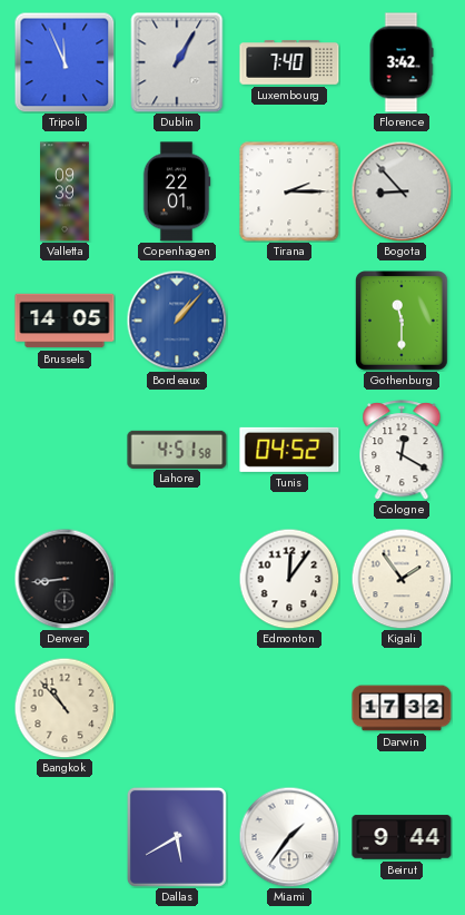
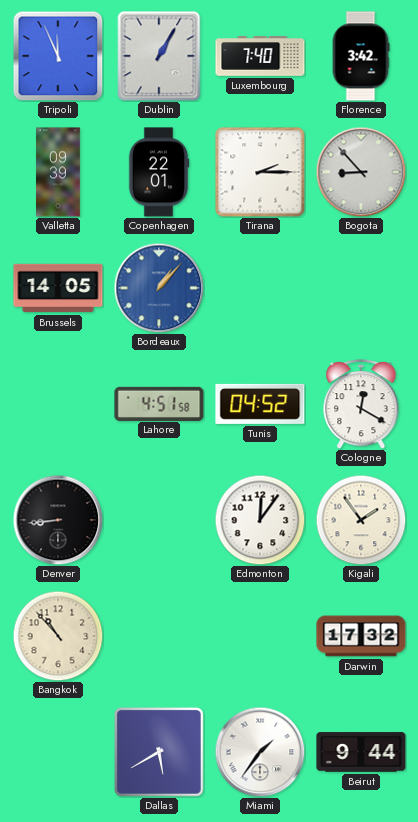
Gothenburg: 11:30 -> none
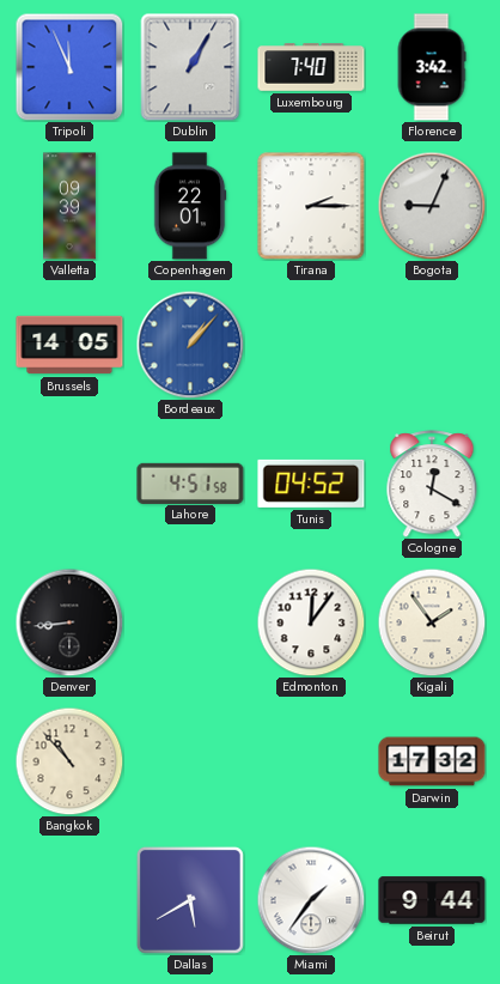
Bogota: 8:53 -> 9:04
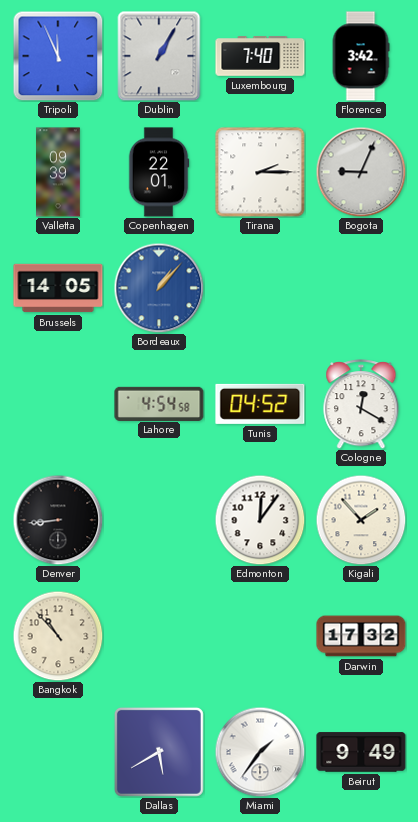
Lahore: 4:51 -> 4:54
Kigali: 1:54 -> 1:53
Beirut: 9:44 -> 9:49
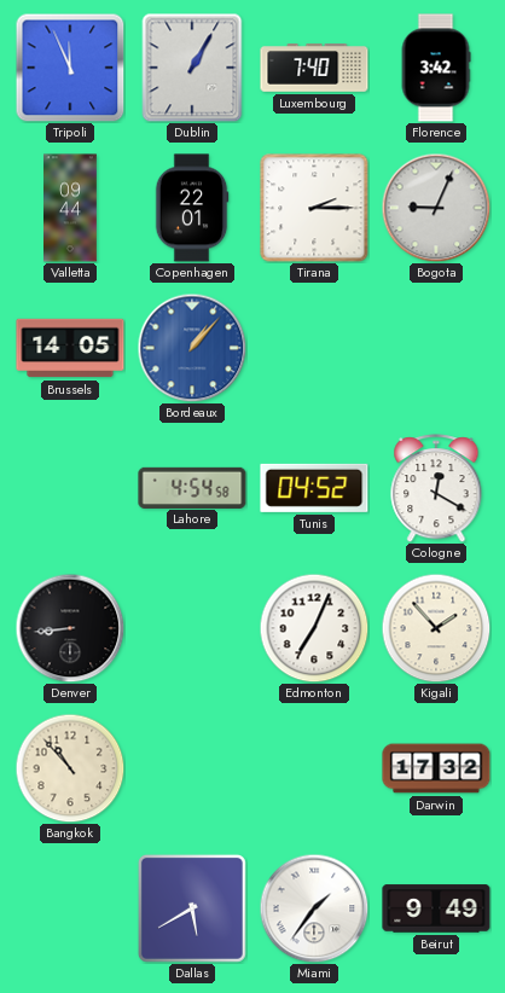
Valletta: 09:39 -> 09:44
Edmonton: 12:06 -> 7:04
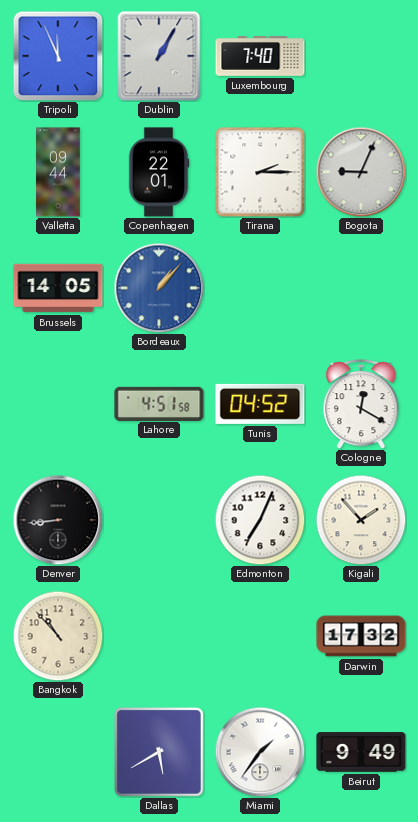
Florence: 3:42 -> none
Lahore: 4:54 -> 4:51
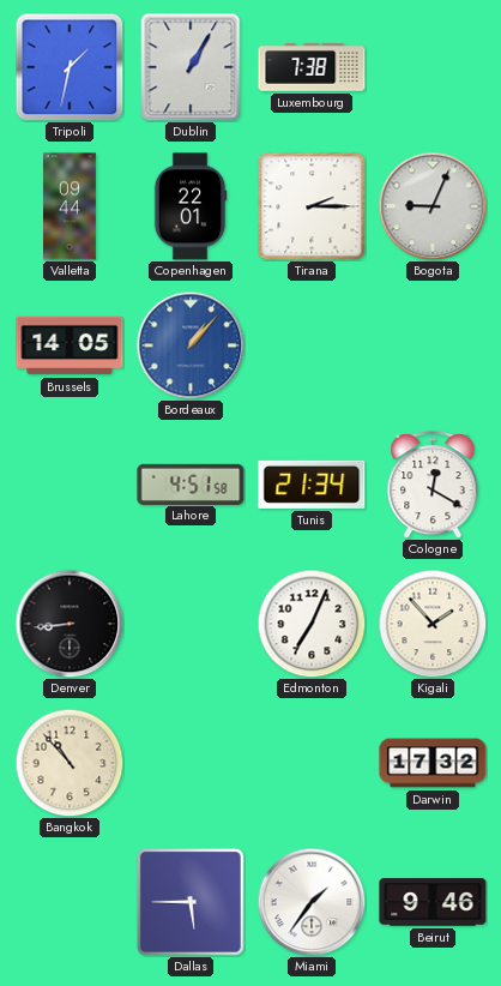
Tripoli: 11:56 -> 1:32
Luxembourg: 7:40 -> 7:38
Tunis: 04:52 -> 21:34
Dallas: 5:40 -> 5:45
Beirut: 9:49 -> 9:46
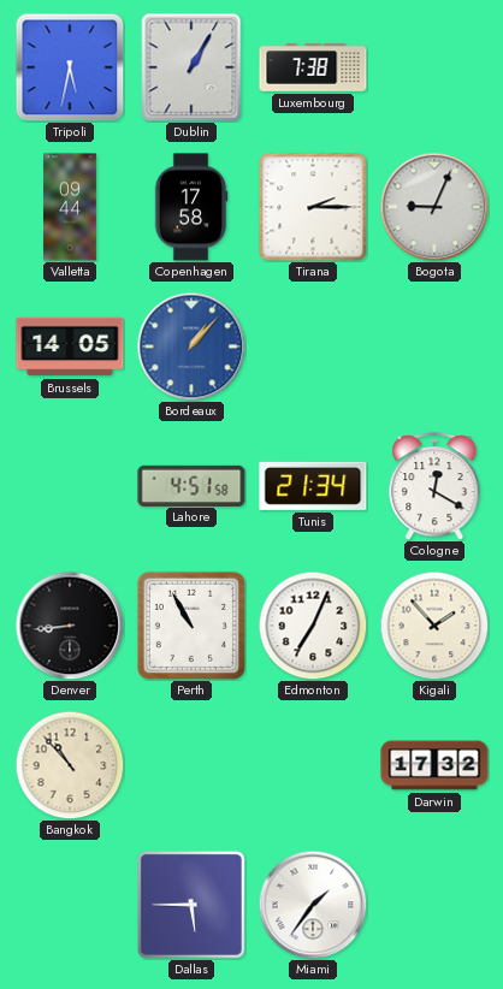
Tripoli: 1:32 -> 5:32
Copenhagen: 22:01 -> 17:58
Perth: none -> 10:55
Beirut: 9:46 -> none
